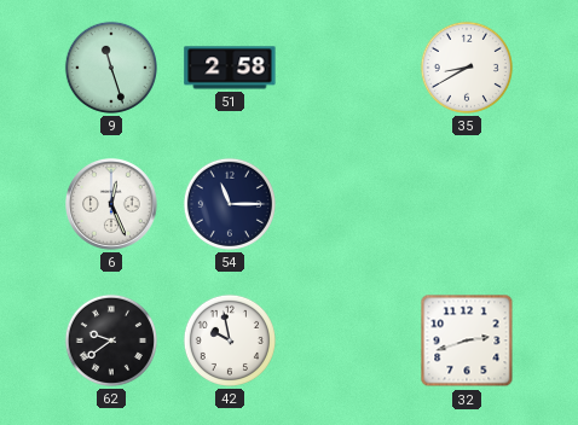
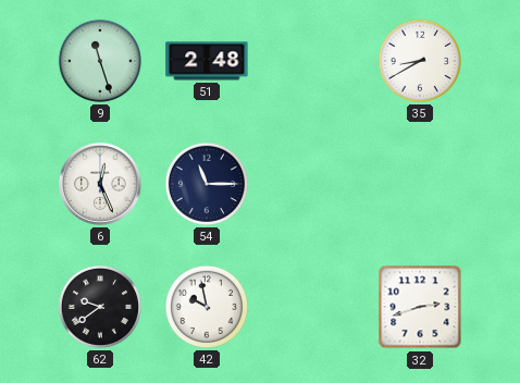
51: 2:58 -> 2:48
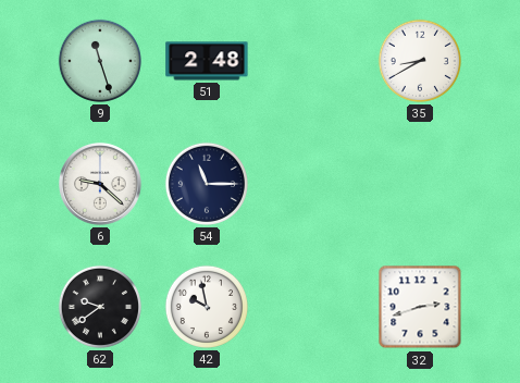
6: 12:26 -> 9:22
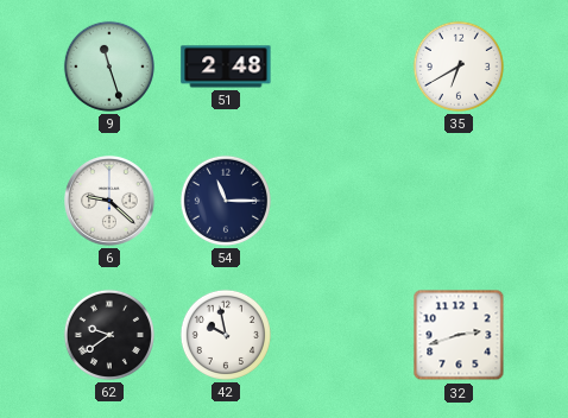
35: 8:40 -> 6:40
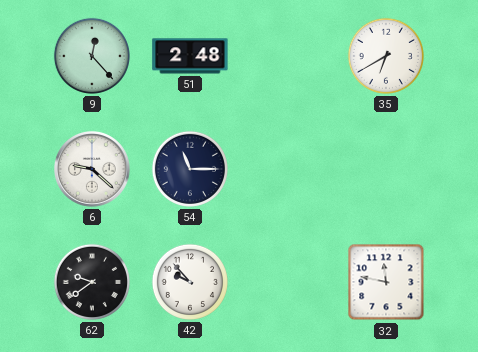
9: 11:27 -> 12:23
42: 9:58 -> 9:53
32: 2:42 -> 11:47
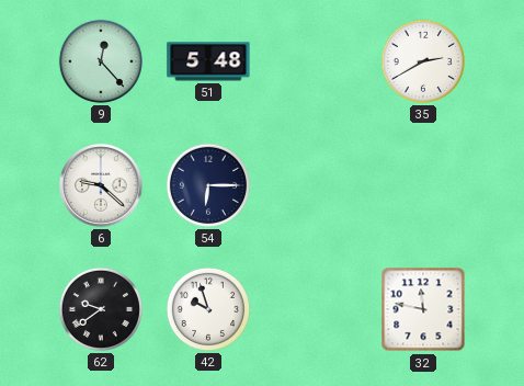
51: 2:48 -> 5:48
35: 6:40 -> 2:40
54: 11:15 -> 6:15
42: 9:53 -> 9:57
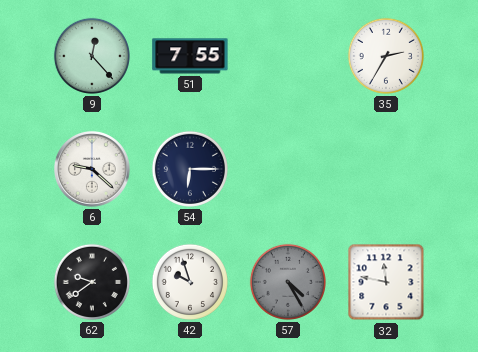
51: 5:48 -> 7:55
35: 2:40 -> 2:35
57: none -> 4:25
